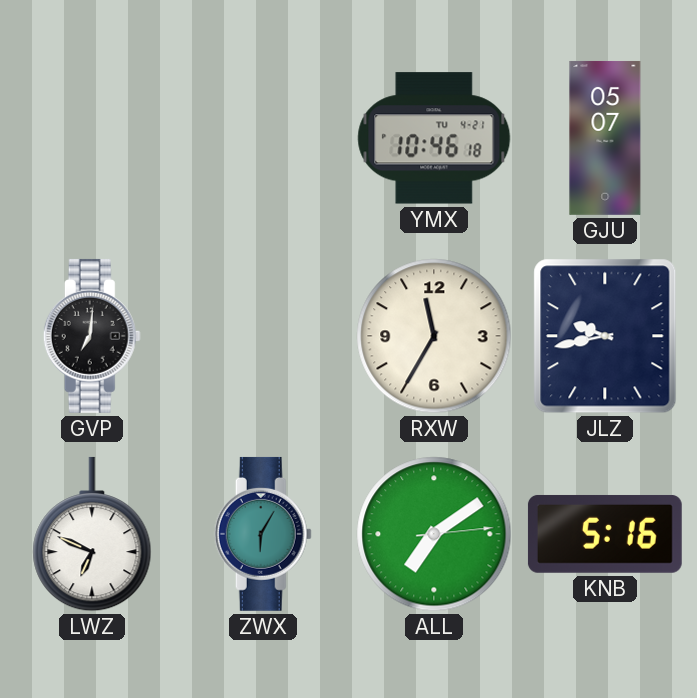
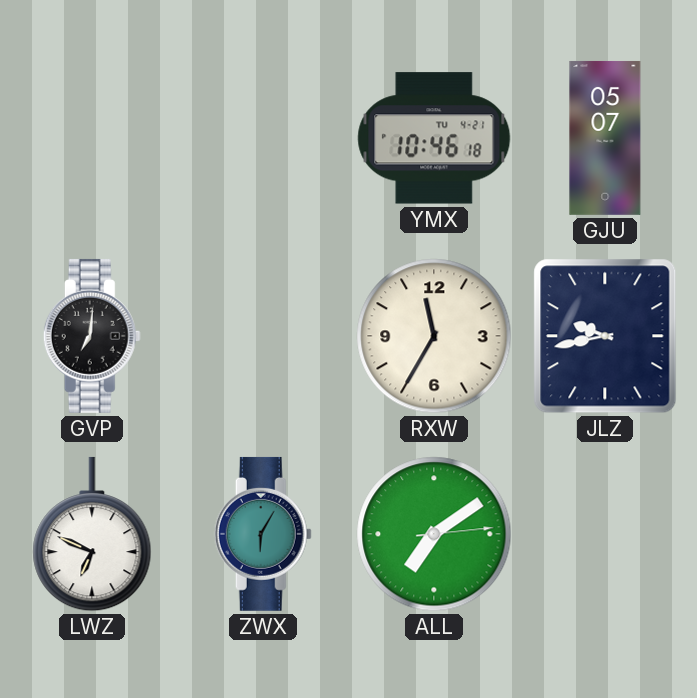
KNB: 5:16 -> none
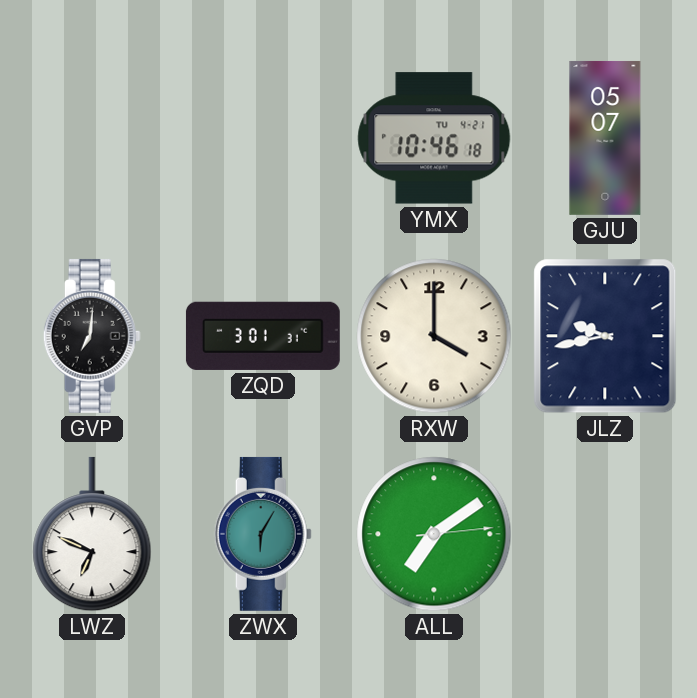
ZQD: none -> 3:01
RXW: 11:35 -> 4:00
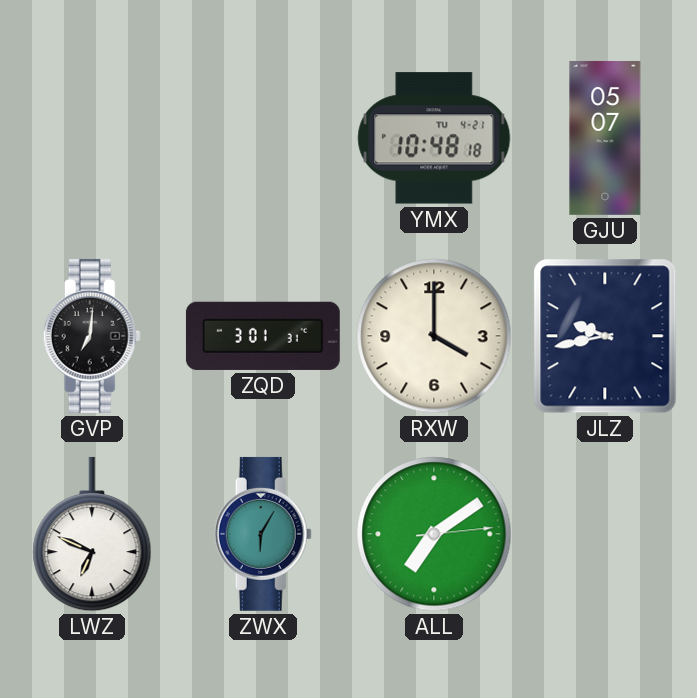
YMX: 10:46 -> 10:48
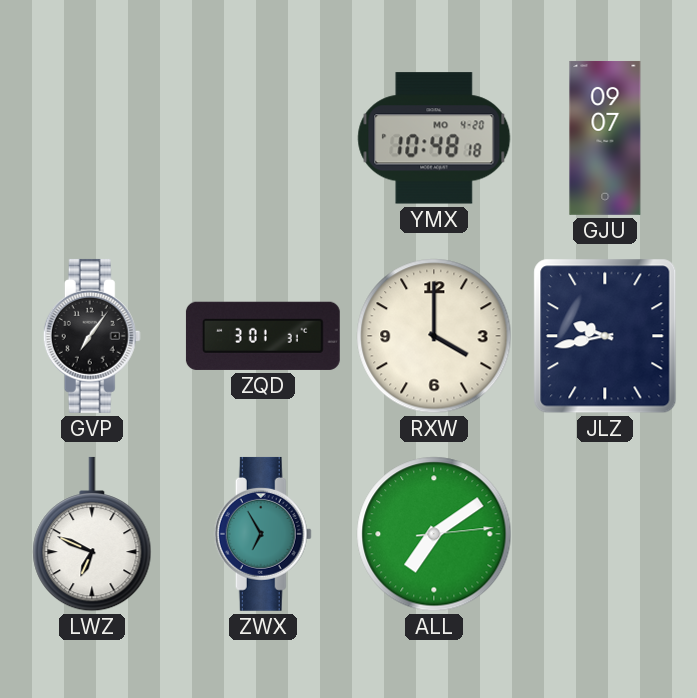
YMX date: TU 4-21 -> MO 4-20
GJU: 05:07 -> 09:07
GVP: 7:01 -> 7:06
ZWX: 6:05 -> 6:55
